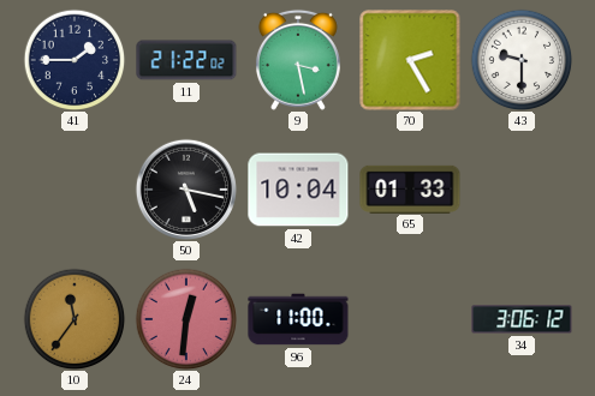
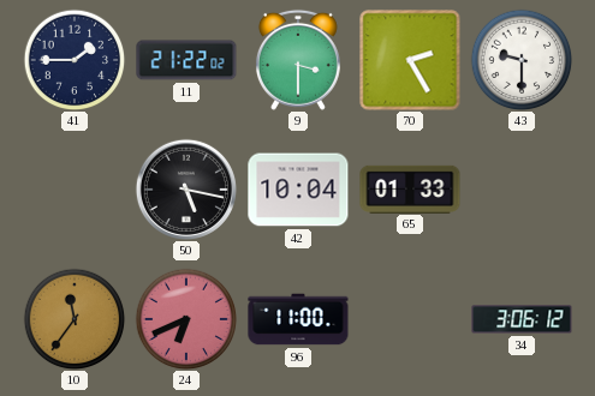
9: 3:28 -> 3:30
24: 12:31 -> 6:41
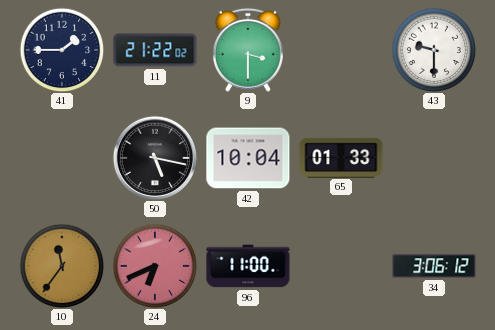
70: 2:25 -> none
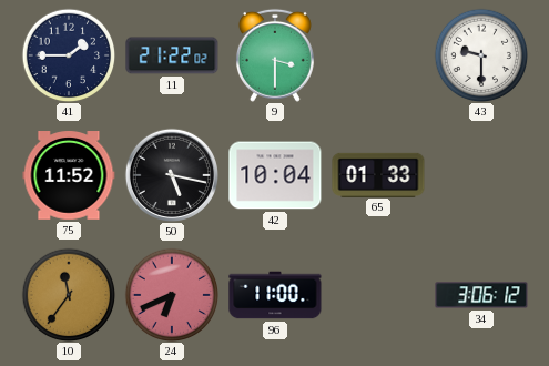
75: none -> 11:52
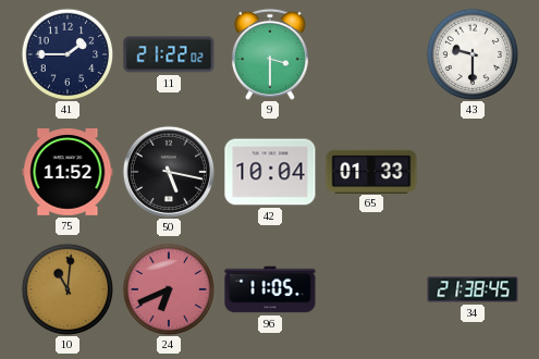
10: 11:36 -> 11:01
96: 11:00 -> 11:05
34: 3:06 -> 21:38
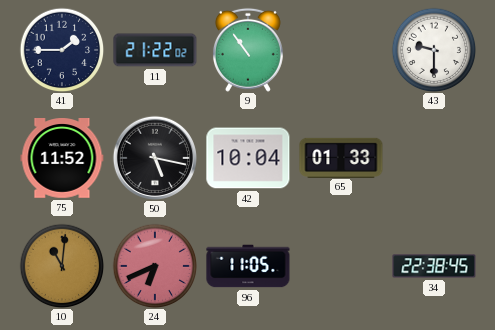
9: 3:30 -> 10:54
34: 21:38 -> 22:38
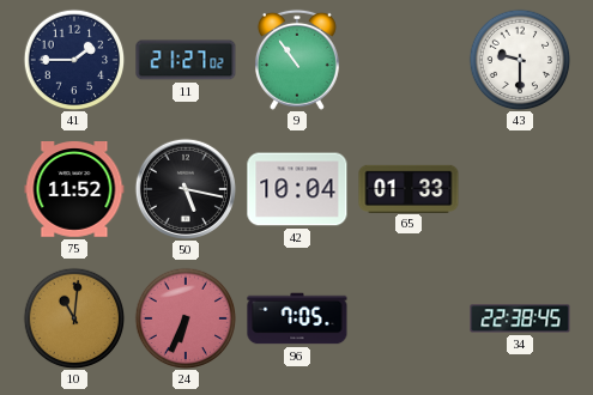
11: 21:22 -> 21:27
24: 6:41 -> 6:34
96: 11:05 -> 7:05
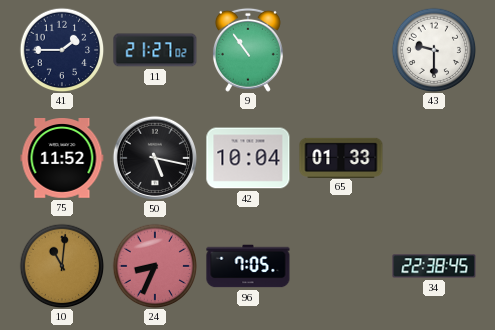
24: 6:34 -> 8:34
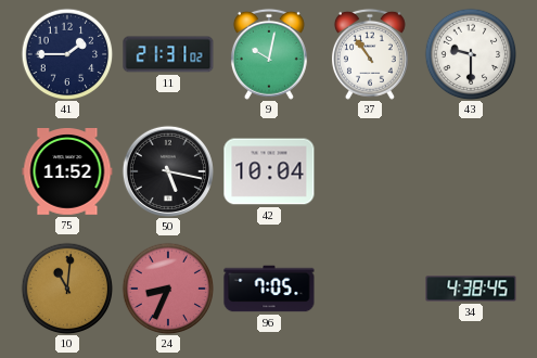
11: 21:27 -> 21:31
9: 10:54 -> 10:02
37: none -> 10:54
65: 01:33 -> none
34: 22:38 -> 4:38
